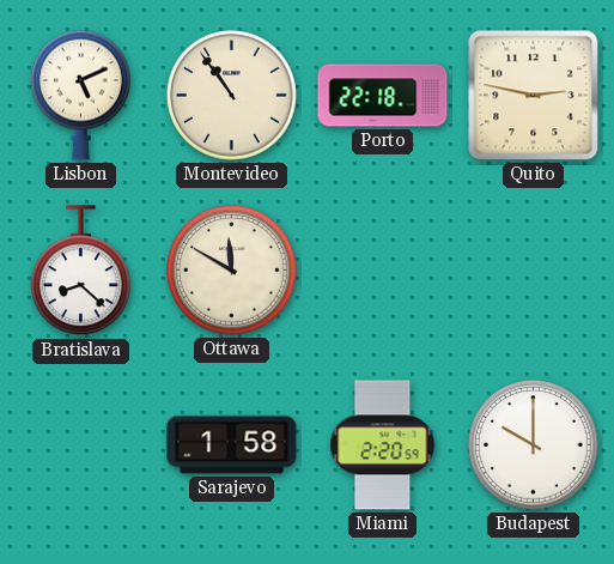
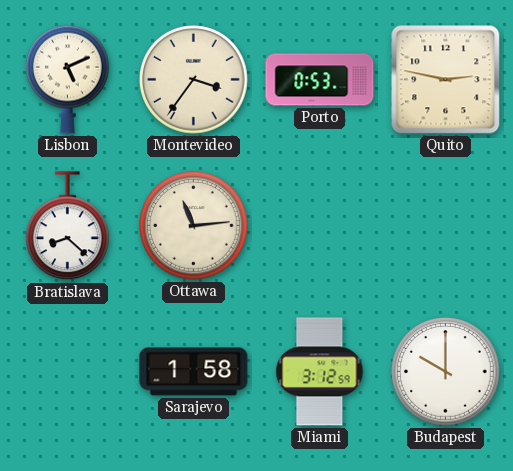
Montevideo: 10:54 -> 3:36
Porto: 22:18 -> 0:53
Ottawa: 11:50 -> 11:14
Miami: 2:20 -> 3:12
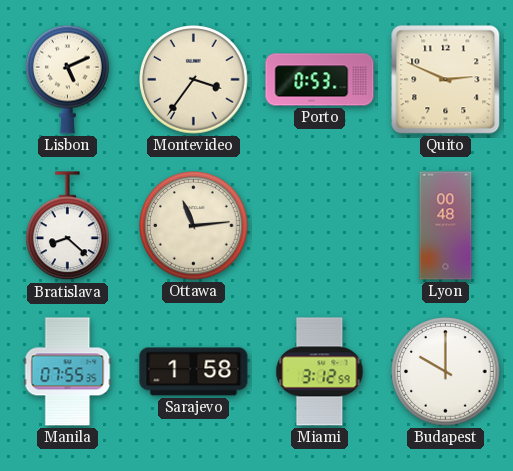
Quito: 2:47 -> 2:49
Lyon: none -> 00:48
Manila: none -> 07:55
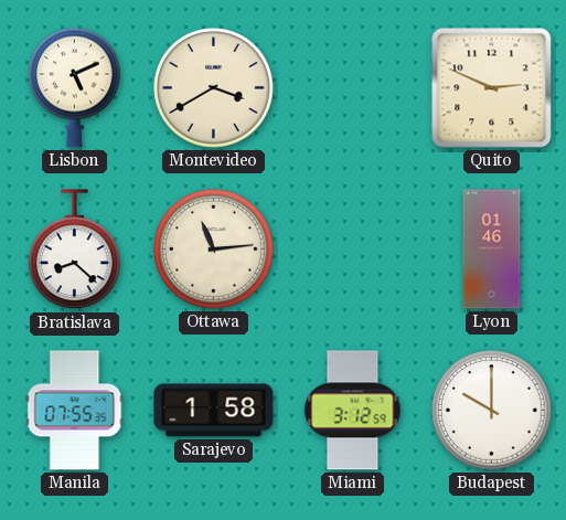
Montevideo: 3:36 -> 3:40
Porto: 0:53 -> none
Lyon: 00:48 -> 01:46
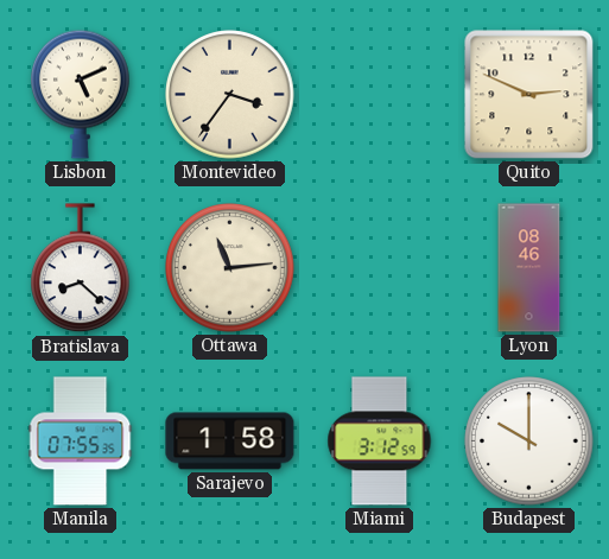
Montevideo: 3:40 -> 3:36
Lyon: 01:46 -> 08:46
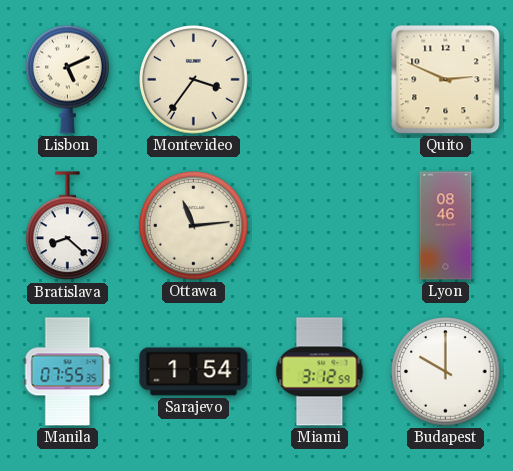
Sarajevo: 1:58 -> 1:54
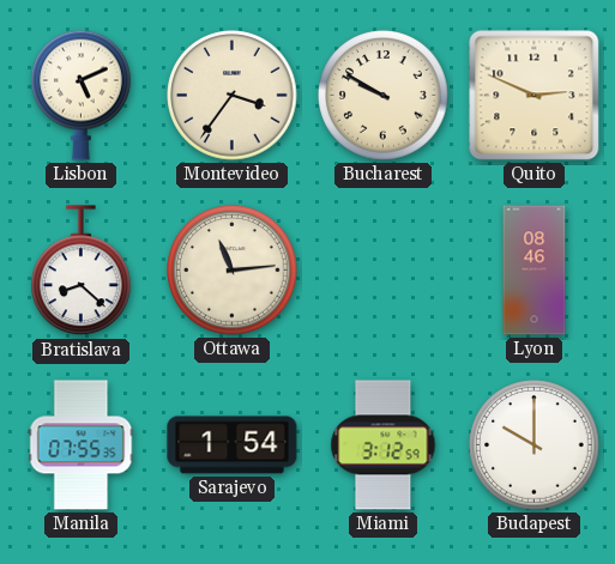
Bucharest: none -> 9:50
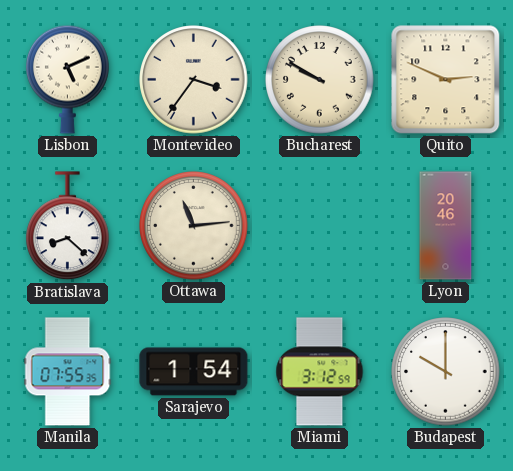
Lyon: 08:46 -> 20:46
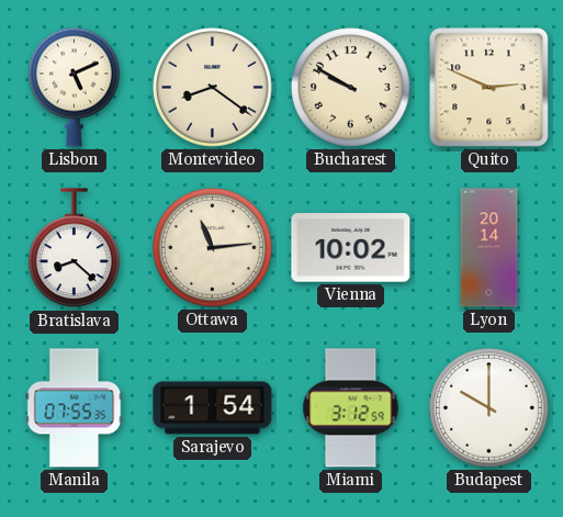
Montevideo: 3:36 -> 8:21
Vienna: none -> 10:02
Lyon: 20:46 -> 20:14
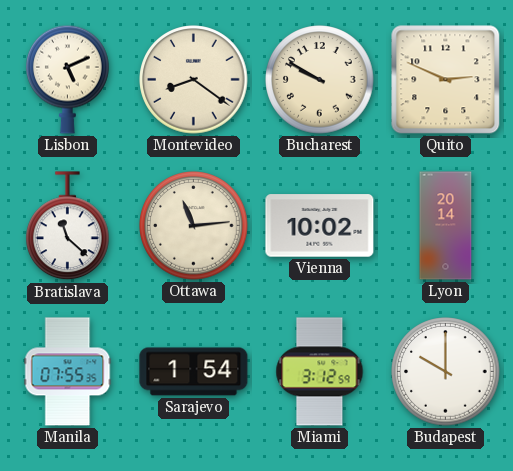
Bratislava: 8:22 -> 11:22
